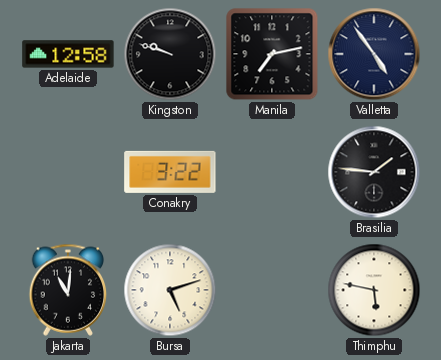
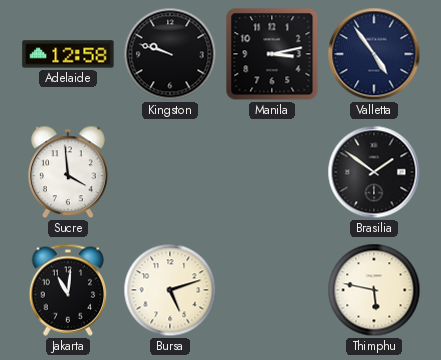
Manila: 7:13 -> 3:13
Sucre: none -> 3:59
Conakry: 3:22 -> none
Brasilia: 1:46 -> 1:51
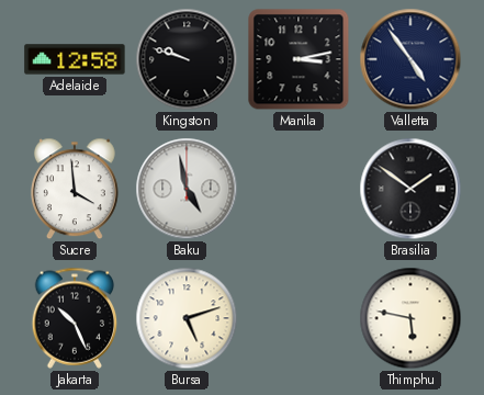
Baku: none -> 4:58
Jakarta: 11:01 -> 10:26
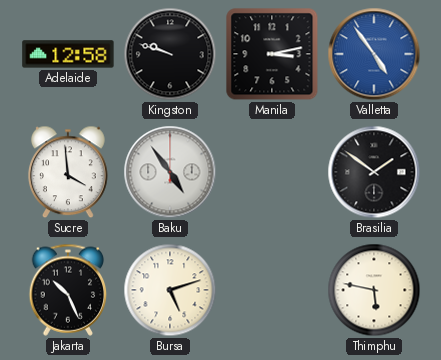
Valletta dial: navy -> blue
Baku: 4:58 -> 4:54
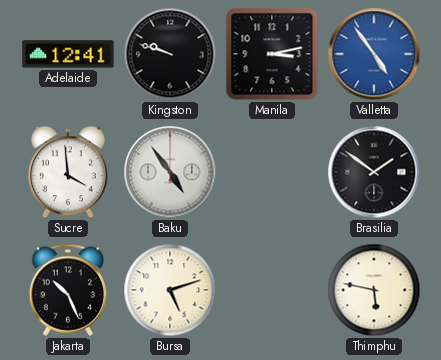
Adelaide: 12:58 -> 12:41
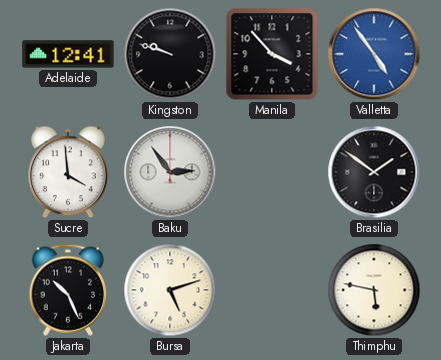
Manila: 3:13 -> 3:53
Baku: 4:54 -> 2:54
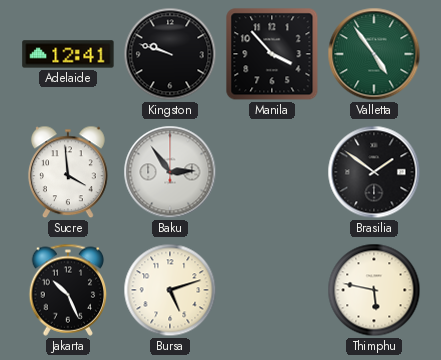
Valletta dial: blue -> green
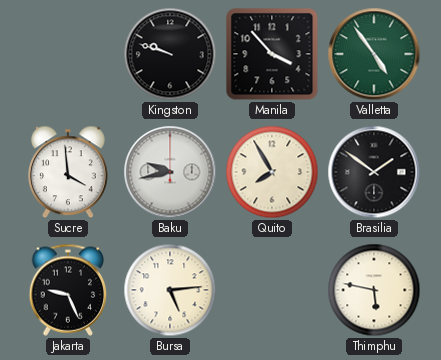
Adelaide: 12:41 -> none
Baku: 2:54 -> 9:43
Quito: none -> 7:55
Jakarta: 10:26 -> 9:26
Bursa: 5:12 -> 5:14
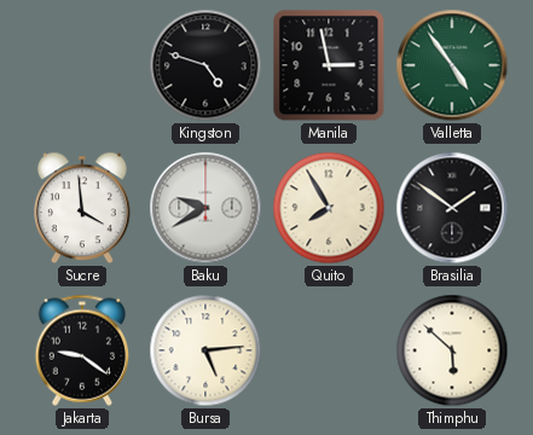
Kingston: 9:48 -> 4:48
Manila: 3:53 -> 2:58
Baku: 9:43 -> 9:40
Jakarta: 9:26 -> 9:21
Thimphu: 5:47 -> 5:52
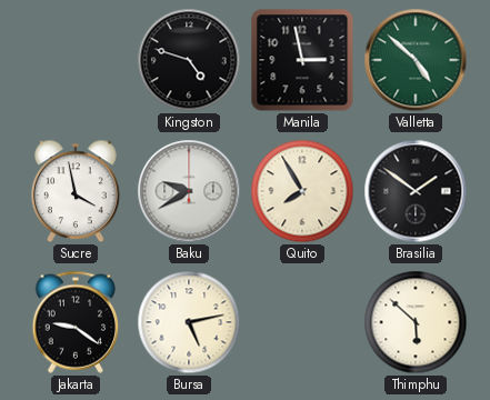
Valletta: 4:54 -> 4:52
Sucre: 3:59 -> 3:58
Bursa: 5:14 -> 5:13
